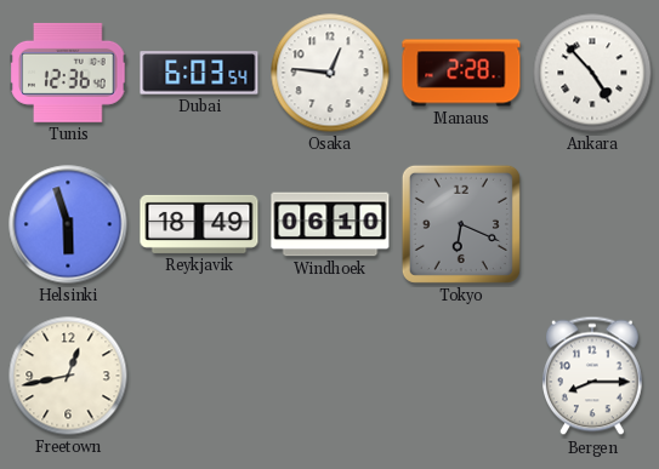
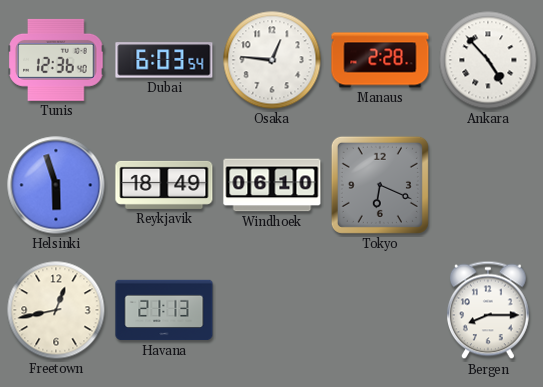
Havana: none -> 21:13
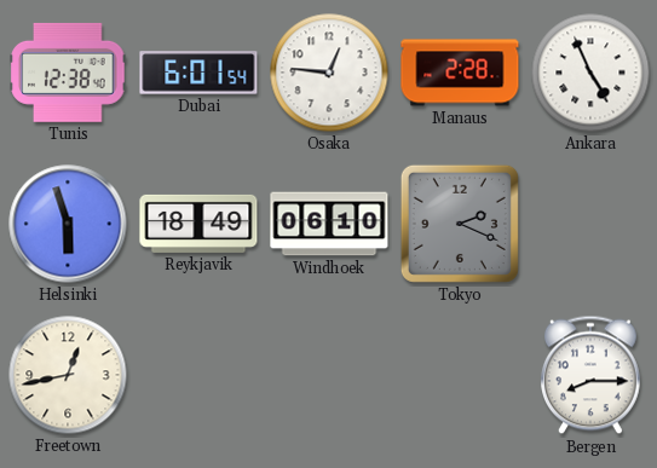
Tunis: 12:36 -> 12:38
Dubai: 6:03 -> 6:01
Ankara: 4:53 -> 4:56
Tokyo: 6:19 -> 2:19
Havana: 21:13 -> none
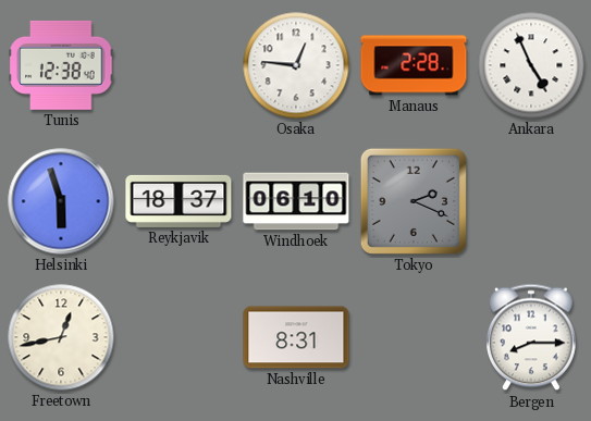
Dubai: 6:01 -> none
Reykjavik: 18:49 -> 18:37
Nashville: none -> 8:31
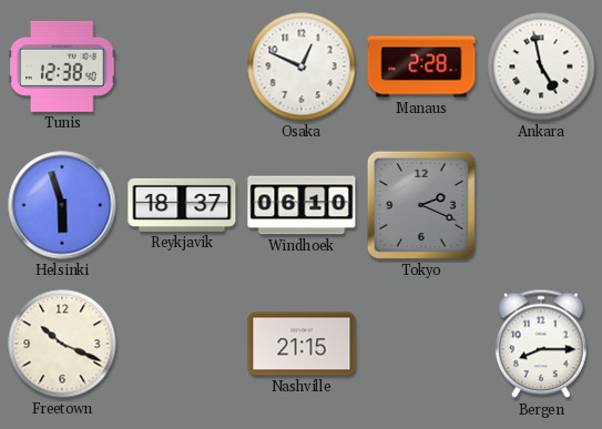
Osaka: 12:46 -> 12:49
Ankara: 4:56 -> 4:58
Freetown: 12:43 -> 10:19
Nashville: 8:31 -> 21:15
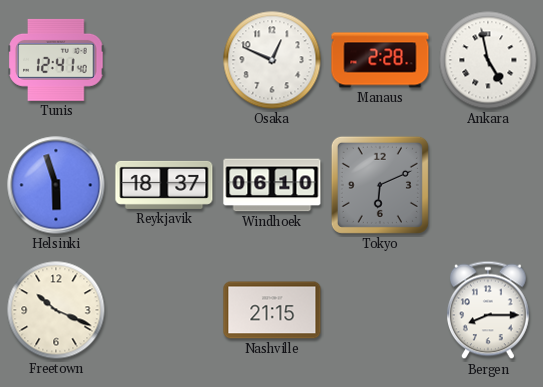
Tunis: 12:38 -> 12:41
Tokyo: 2:19 -> 6:11
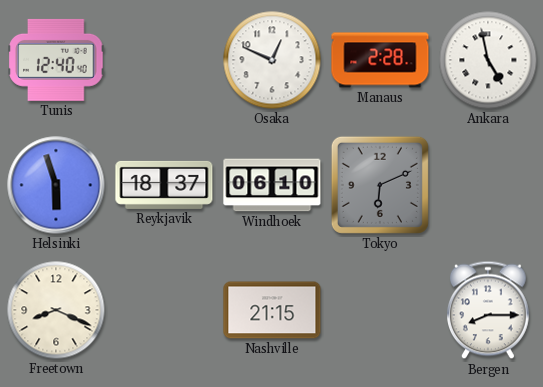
Tunis: 12:41 -> 12:40
Freetown: 10:19 -> 8:19
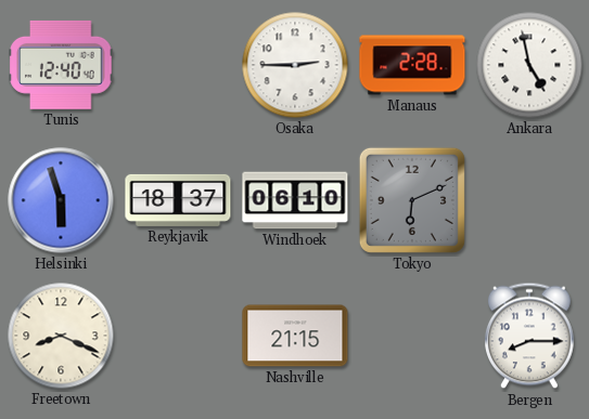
Osaka: 12:49 -> 2:45
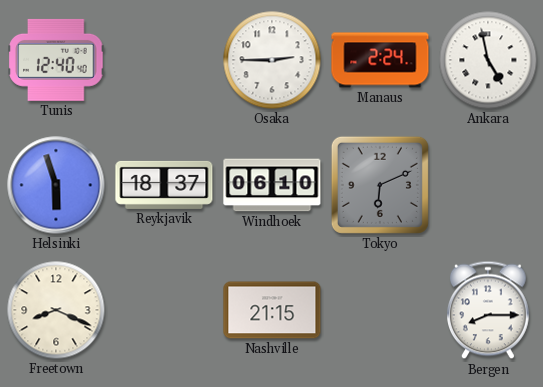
Manaus: 2:28 -> 2:24
